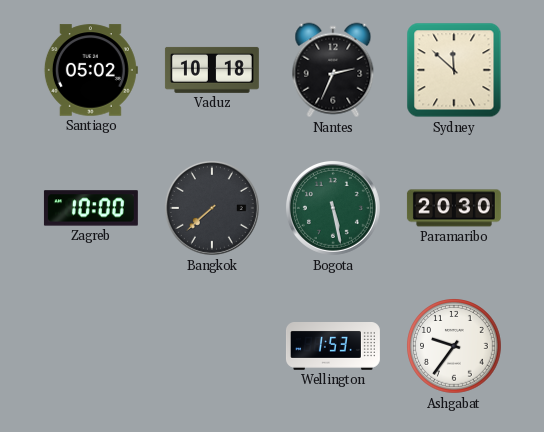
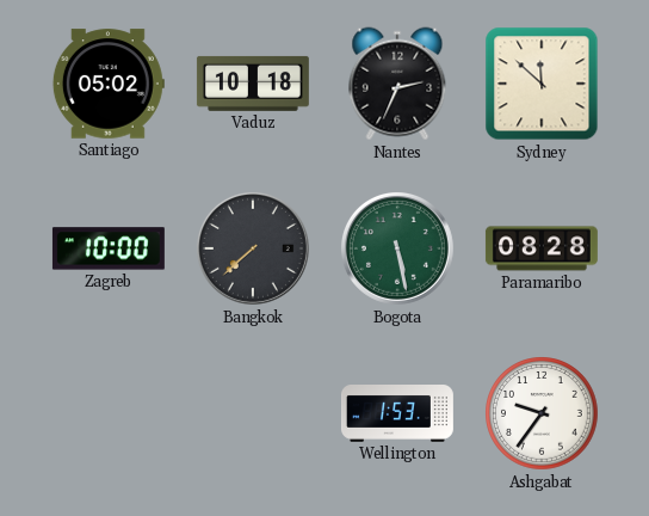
Paramaribo: 20:30 -> 08:28
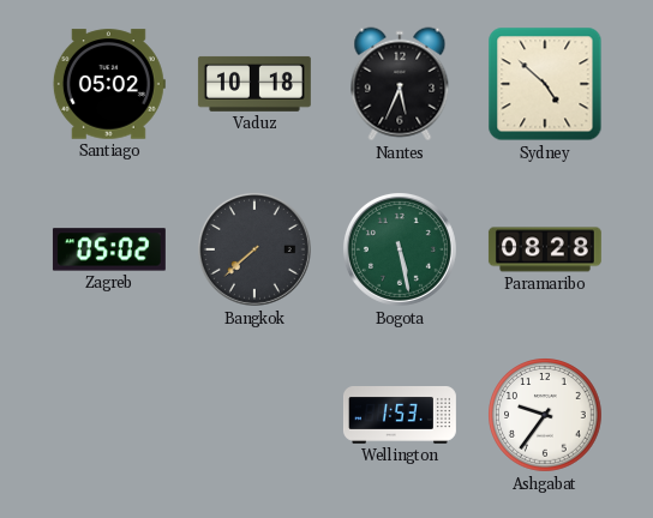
Nantes: 2:34 -> 5:34
Sydney: 11:52 -> 4:52
Zagreb: 10:00 -> 05:02
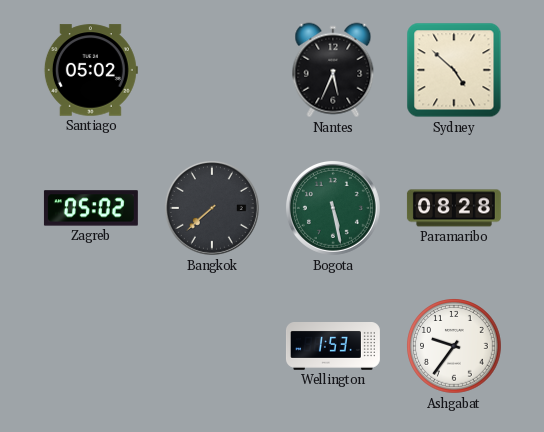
Vaduz: 10:18 -> none
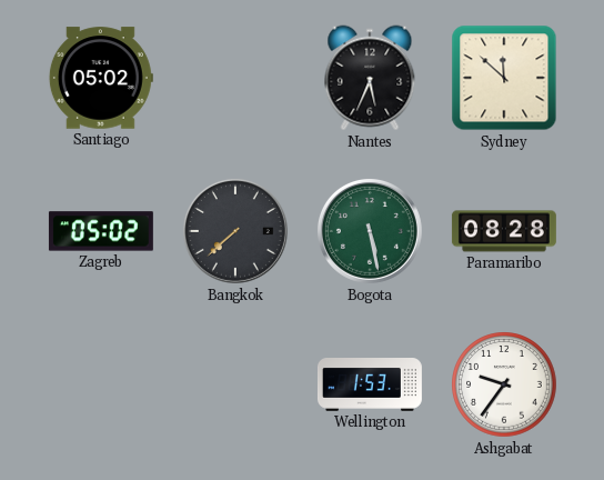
Sydney: 4:52 -> 11:52
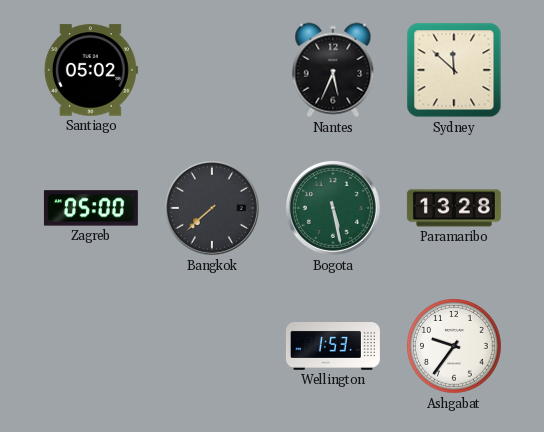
Zagreb: 05:02 -> 05:00
Paramaribo: 08:28 -> 13:28
